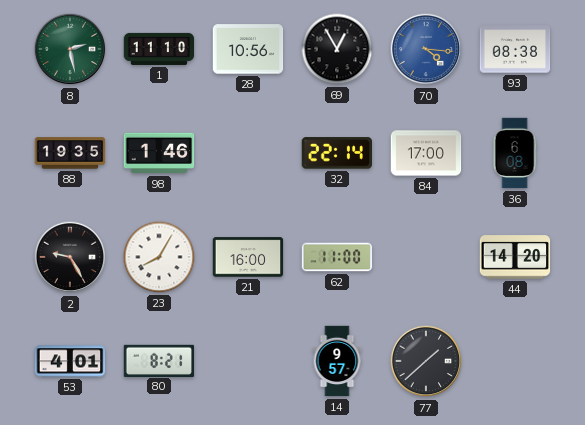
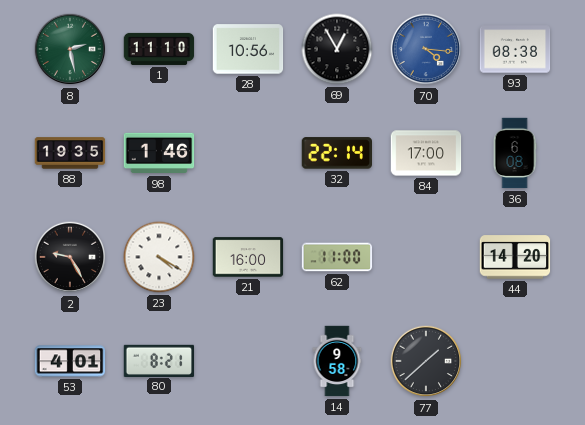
23: 8:05 -> 4:20
14: 9:57 -> 9:58
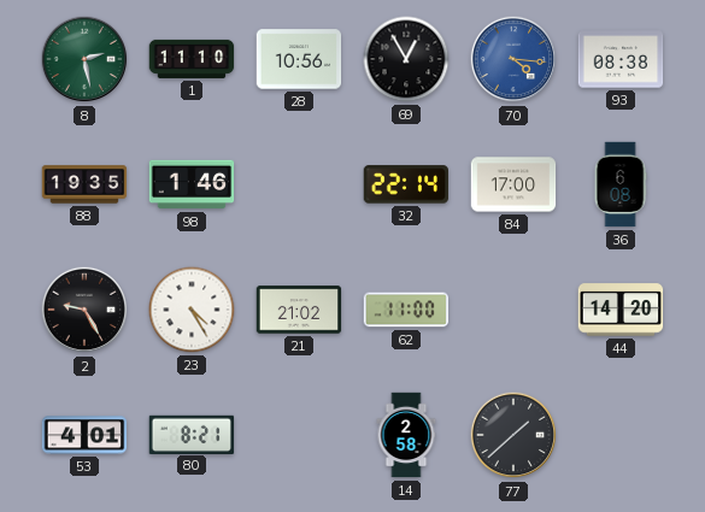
23: 4:20 -> 4:25
21: 16:00 -> 21:02
14: 9:58 -> 2:58
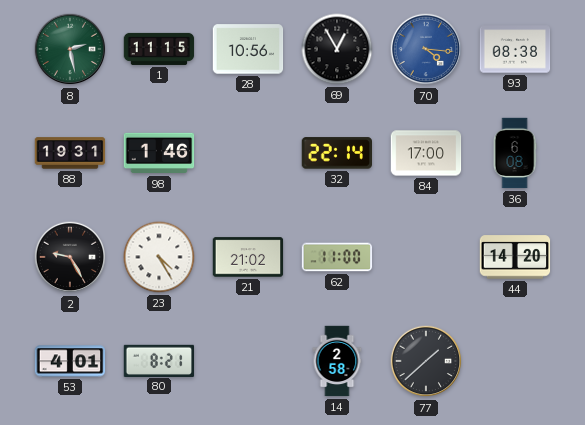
1: 11:10 -> 11:15
88: 19:35 -> 19:31
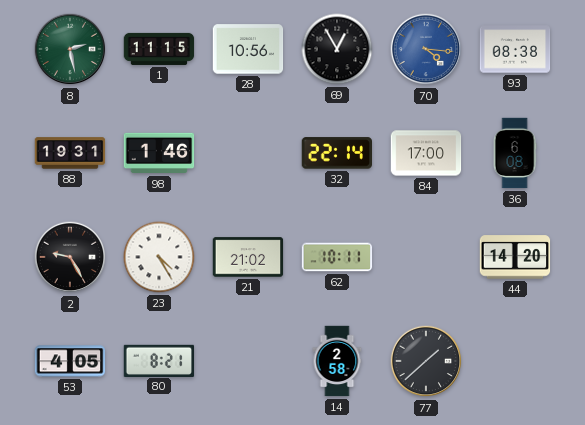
62: 11:00 -> 10:11
53: 4:01 -> 4:05
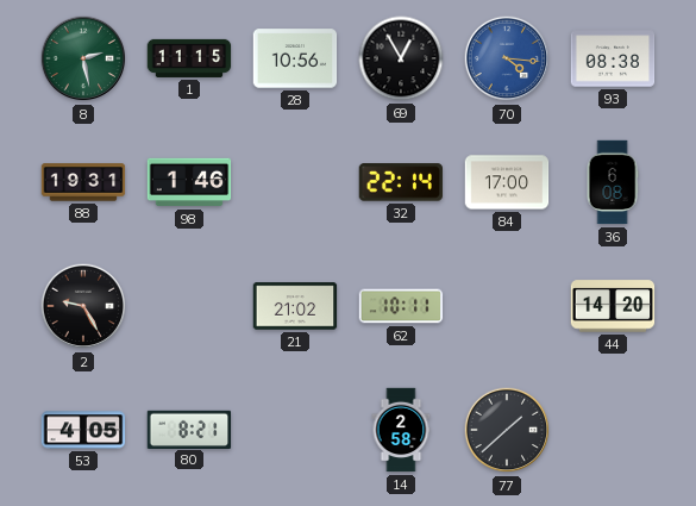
23: 4:25 -> none
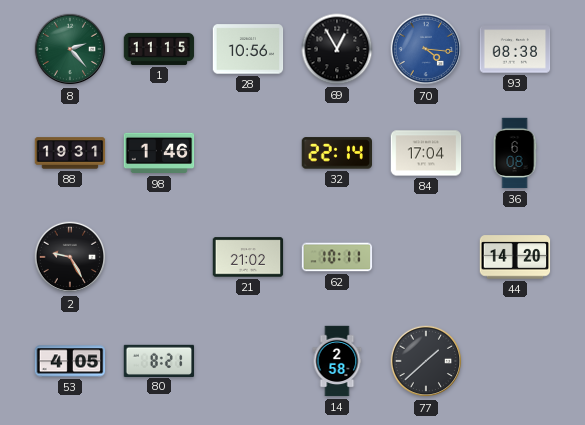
8: 2:28 -> 2:23
84: 17:00 -> 17:04
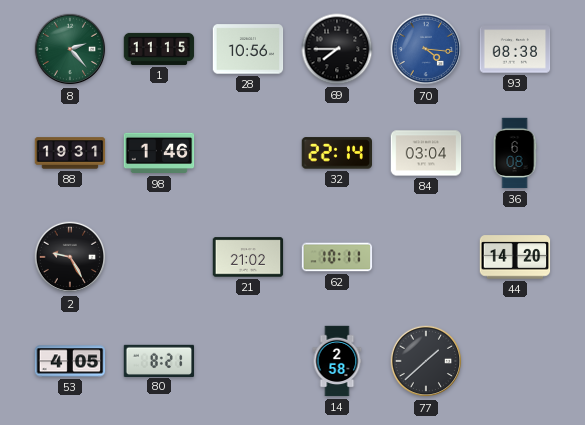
69: 12:55 -> 7:45
84: 17:04 -> 03:04
